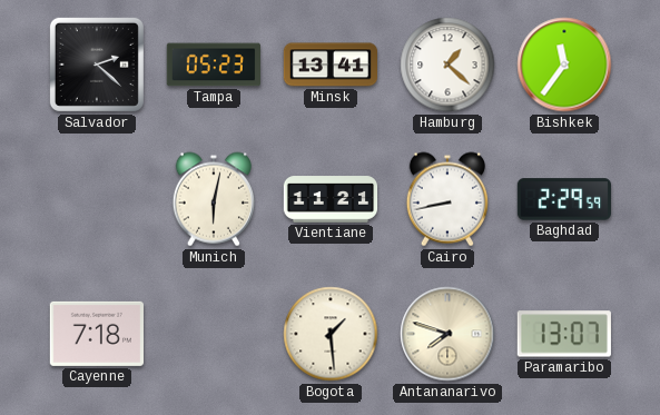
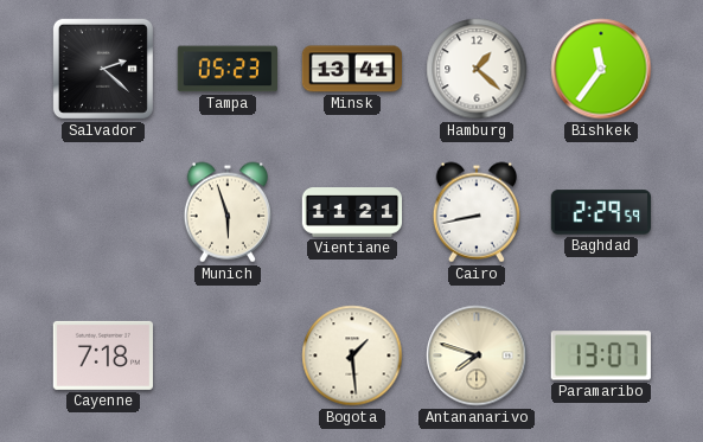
Munich: 6:02 -> 5:57
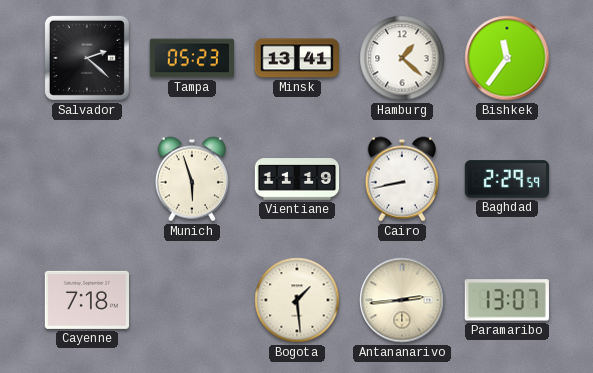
Vientiane: 11:21 -> 11:19
Antananarivo: 7:48 -> 2:44
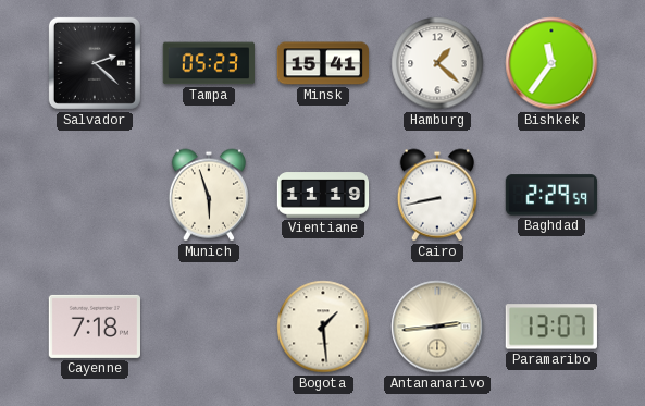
Minsk: 13:41 -> 15:41
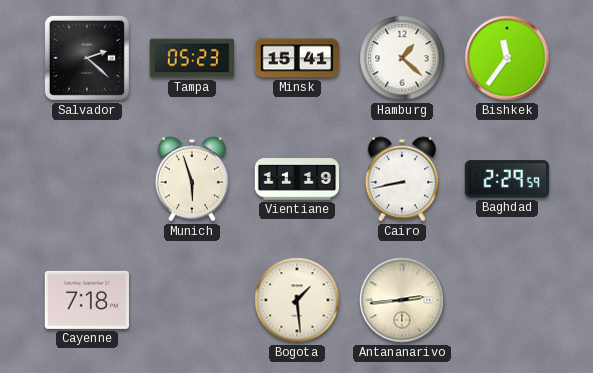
Paramaribo: 13:07 -> none
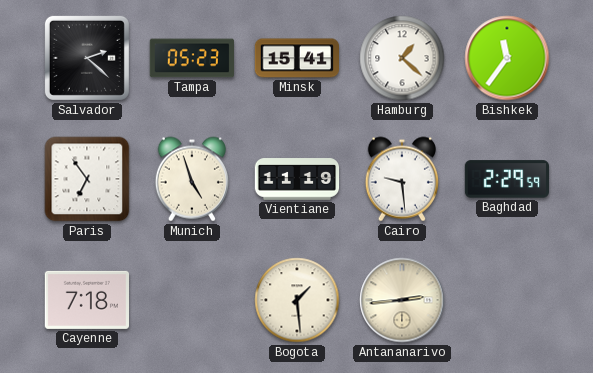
Paris: none -> 6:54
Munich: 5:57 -> 4:57
Cairo: 8:43 -> 9:29
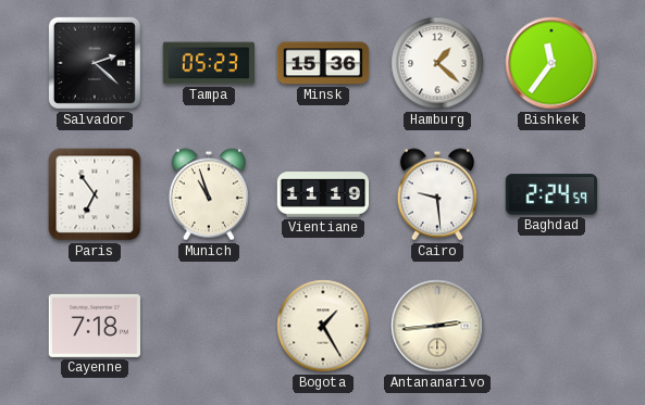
Minsk: 15:41 -> 15:36
Munich: 4:57 -> 10:57
Baghdad: 2:29 -> 2:24
Bogota: 1:29 -> 1:25
